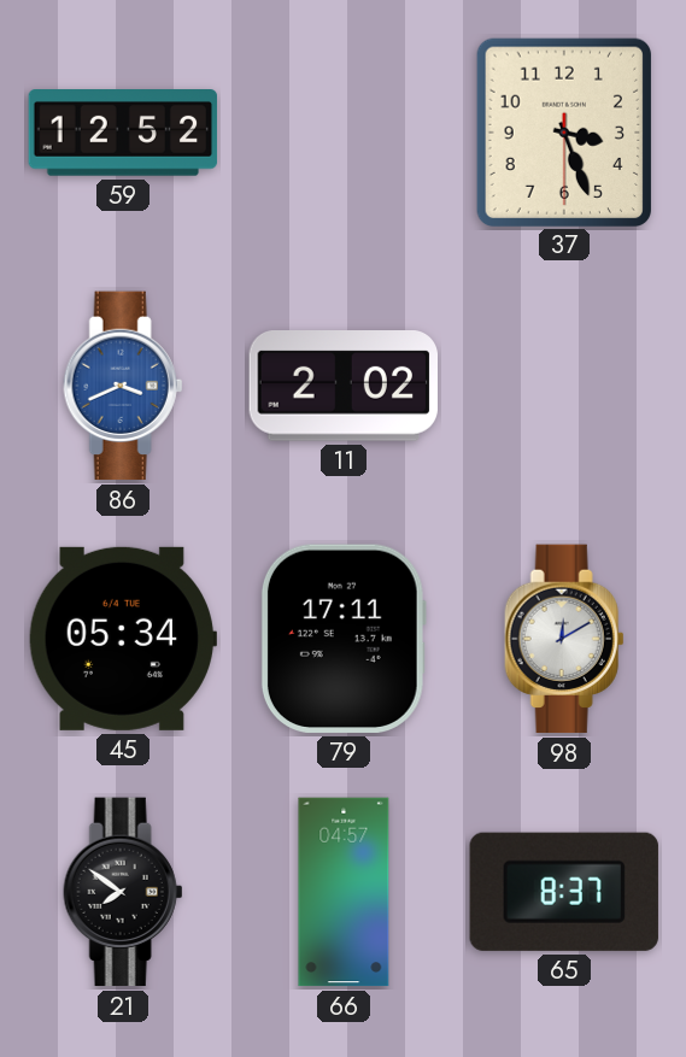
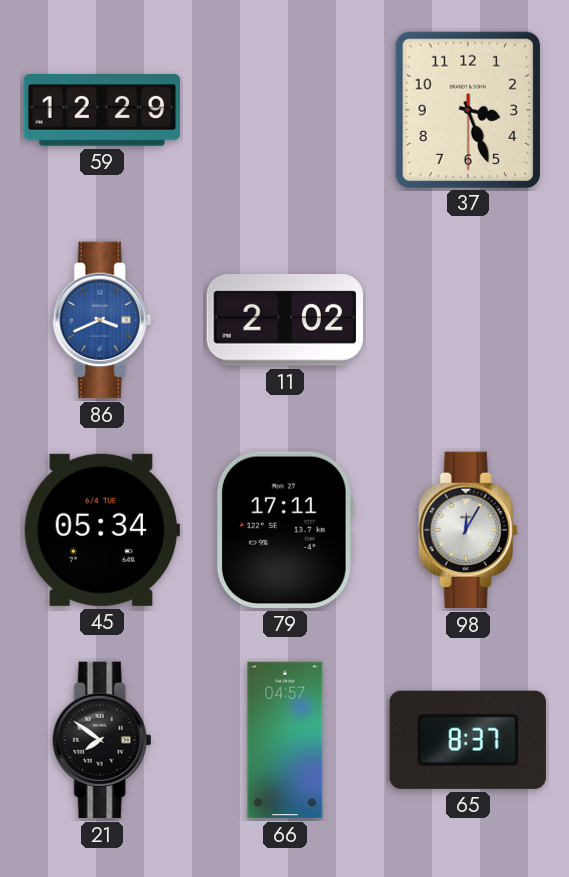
59: 12:52 -> 12:29
98: 12:10 -> 12:05
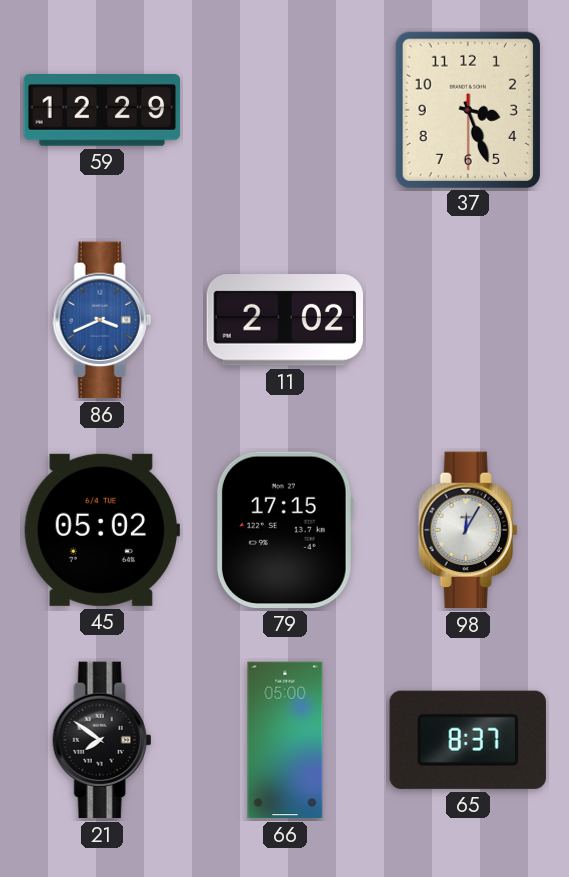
45: 05:34 -> 05:02
79: 17:11 -> 17:15
66: 04:57 -> 05:00
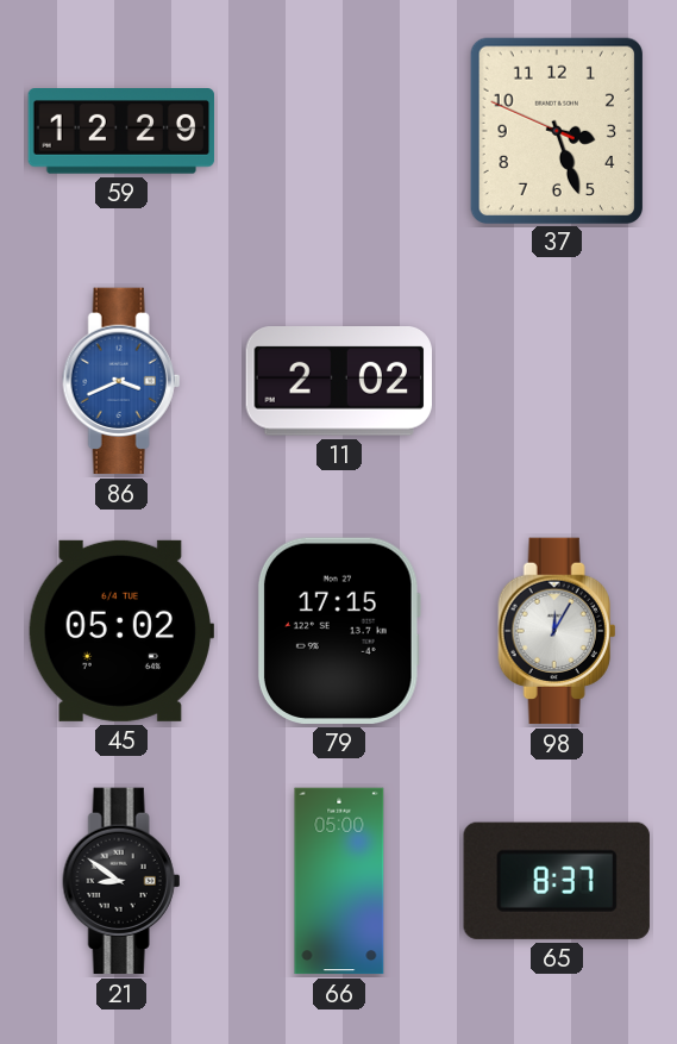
37: 3:26:30 -> 3:26:49
21: 7:51 -> 8:51
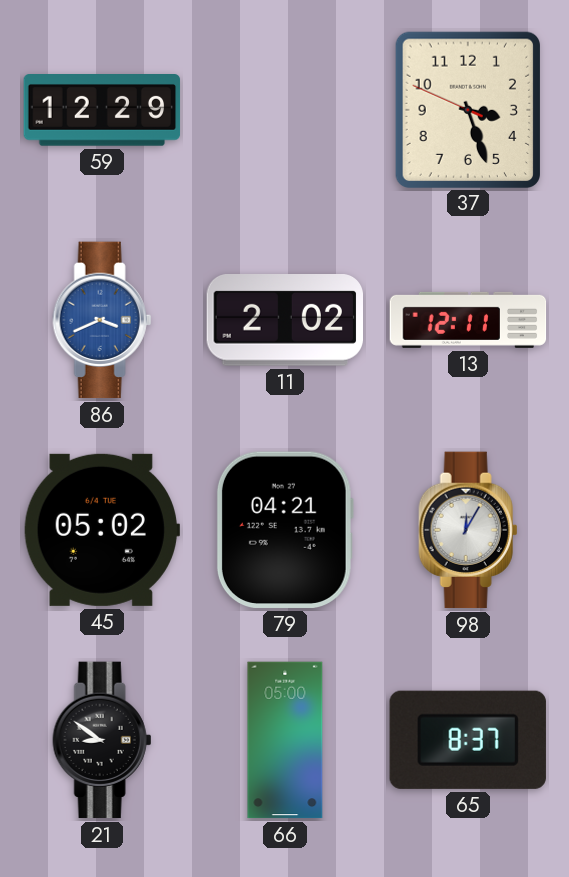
13: none -> 12:11
79: 17:15 -> 04:21
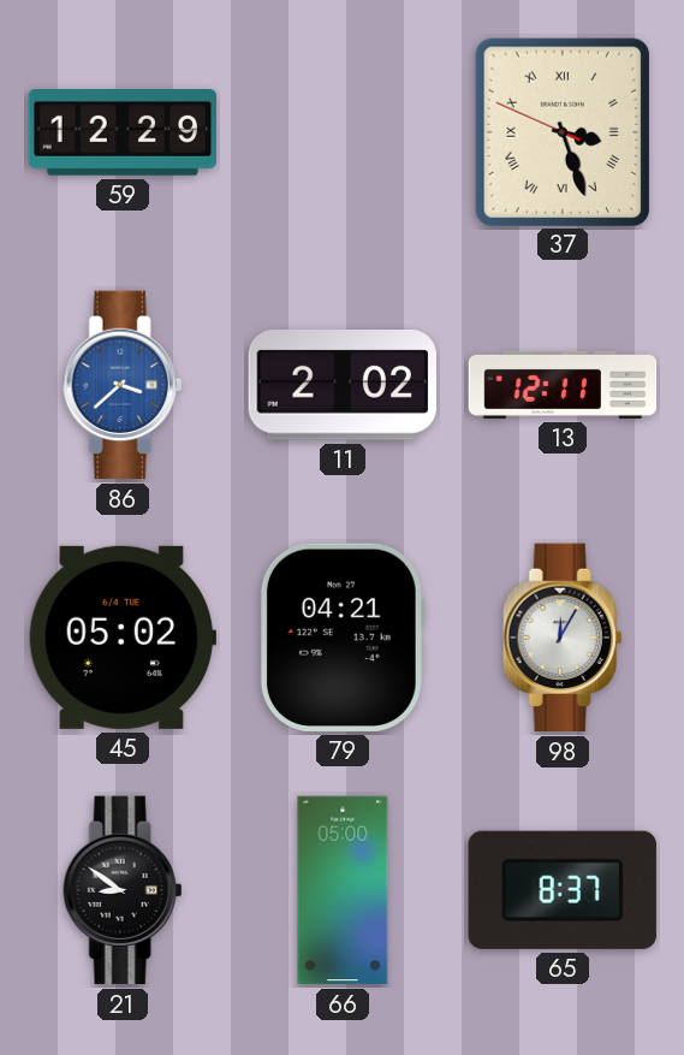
37 numerals: Arabic -> Roman
86: 3:41 -> 3:38
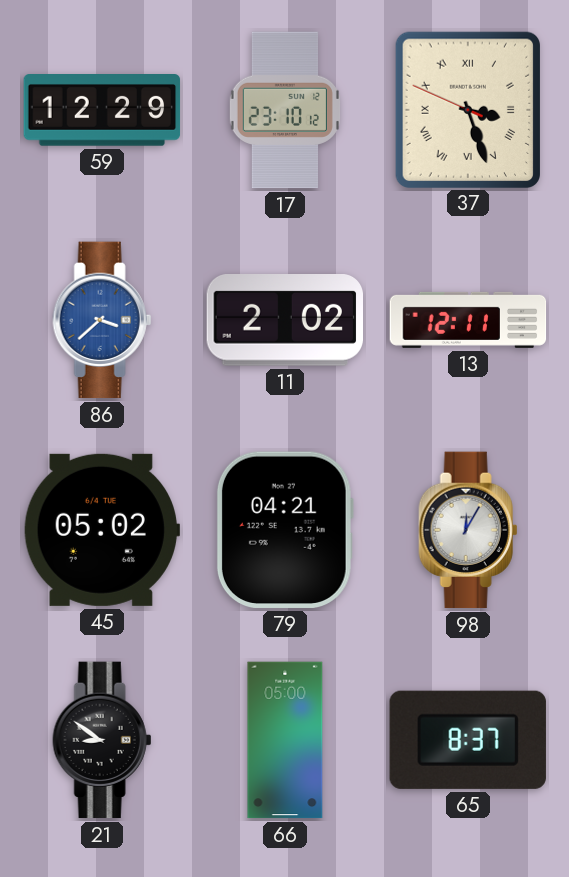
17: none -> 23:10
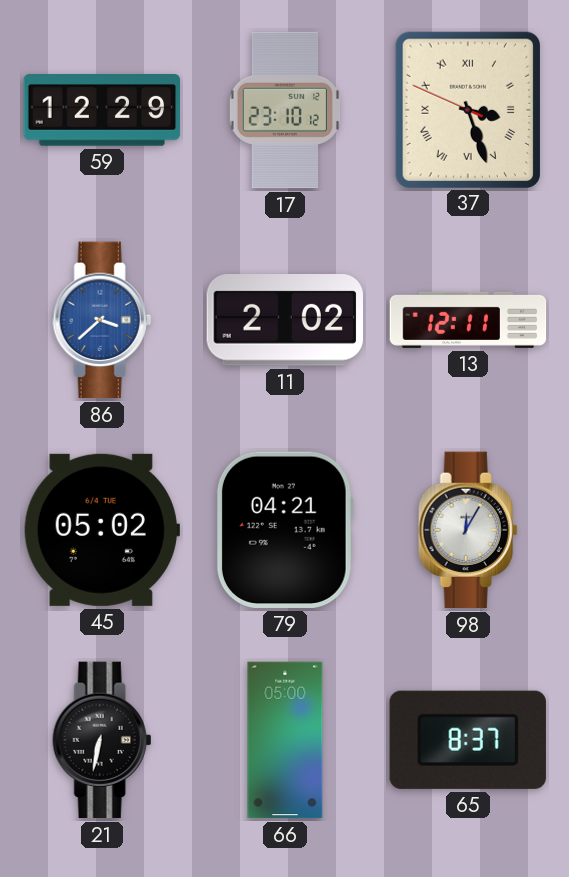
21: 8:51 -> 6:32
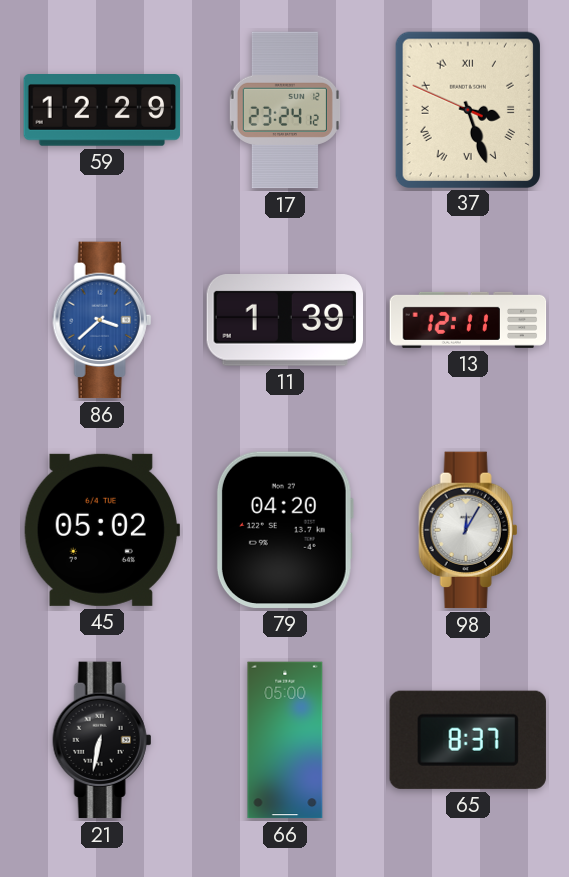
17: 23:10 -> 23:24
11: 2:02 -> 1:39
79: 04:21 -> 04:20
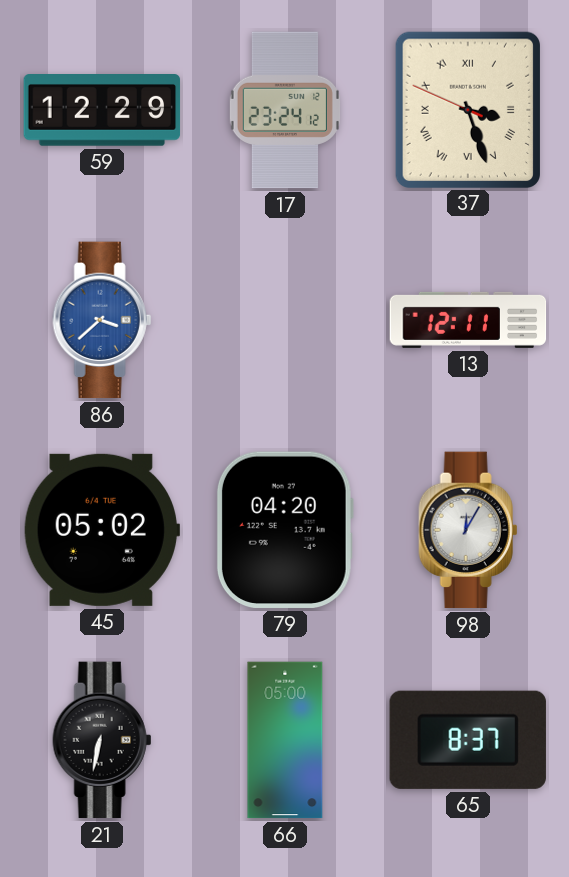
11: 1:39 -> none
